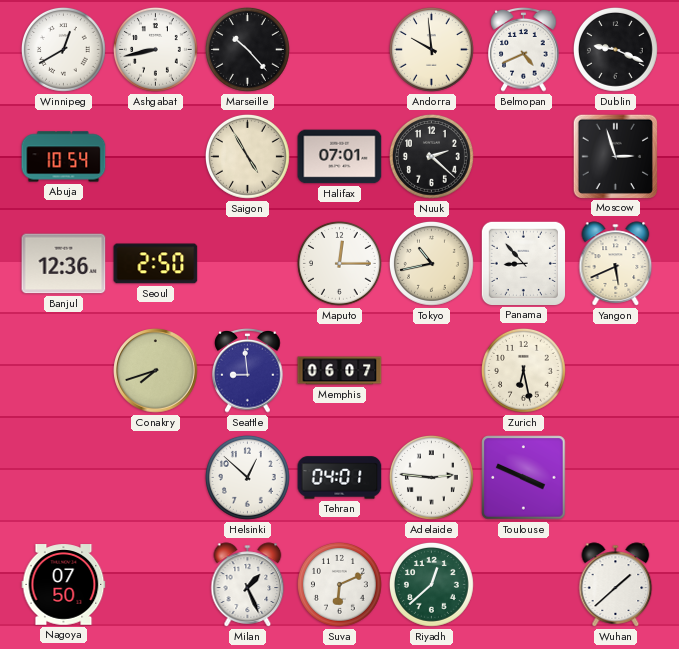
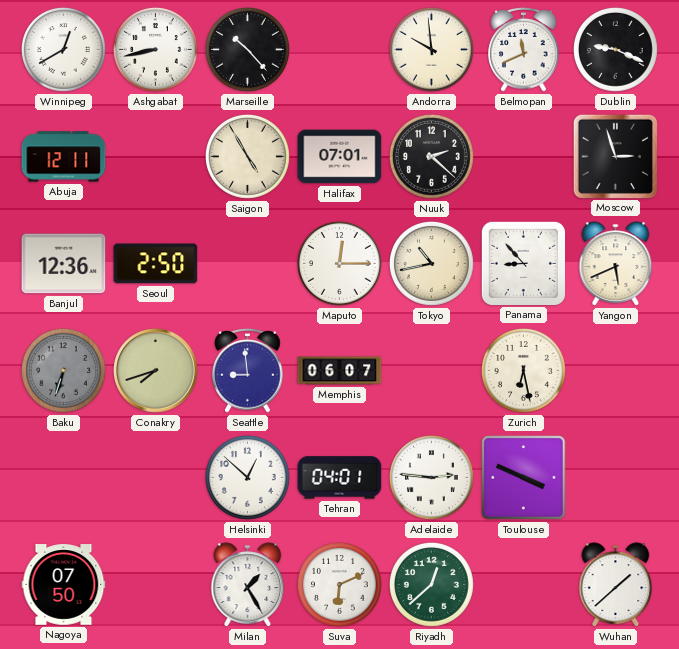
Belmopan: 4:41 -> 11:41
Abuja: 10:54 -> 12:11
Baku: none -> 6:33
Milan: 1:26 -> 1:25
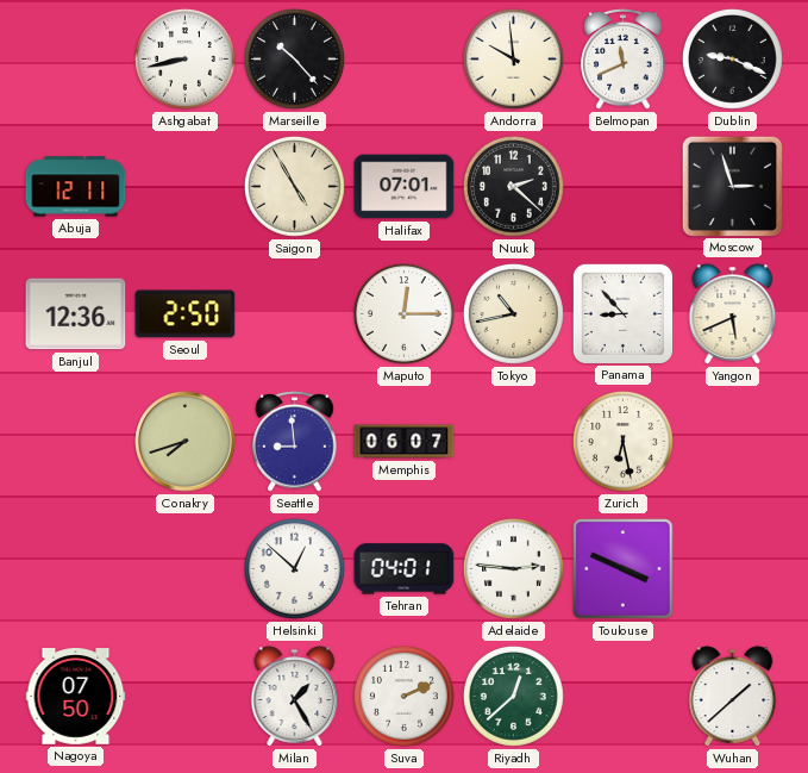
Winnipeg: 12:40 -> none
Baku: 6:33 -> none
Suva: 6:11 -> 2:11
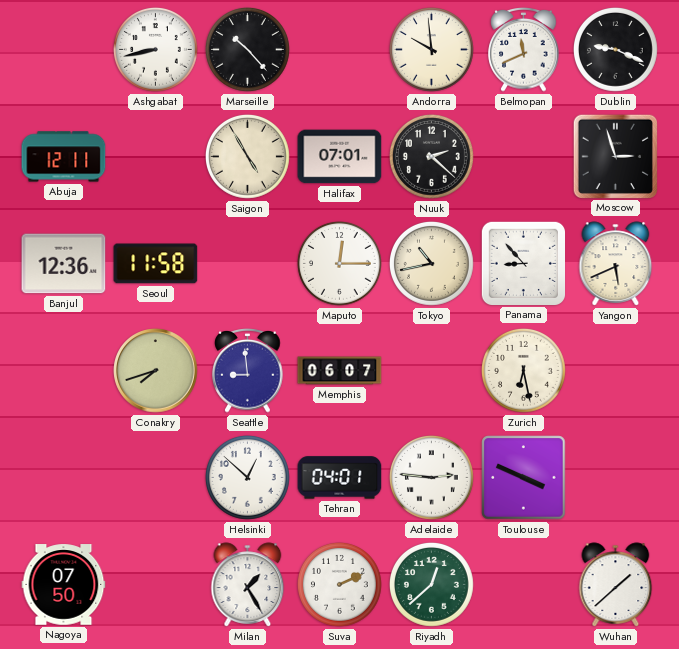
Seoul: 2:50 -> 11:58
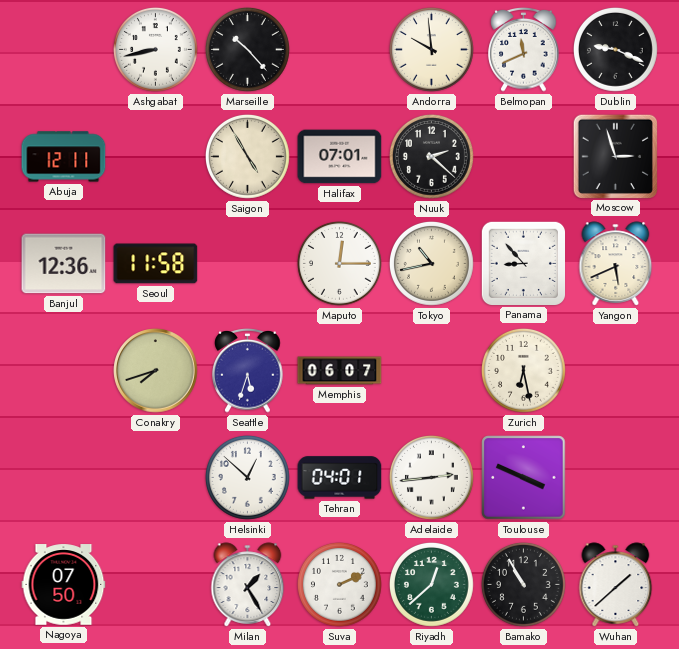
Seattle: 8:59 -> 5:33
Adelaide: 2:46 -> 2:44
Bamako: none -> 10:55
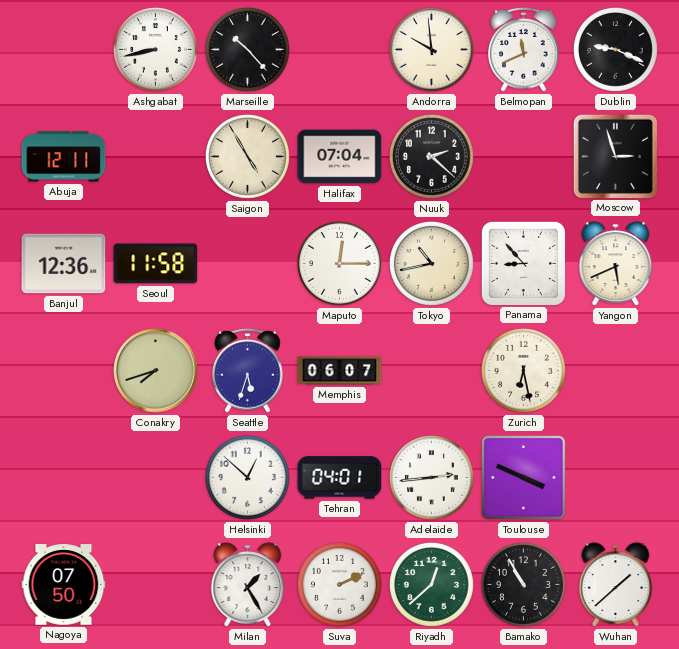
Halifax: 07:01 -> 07:04
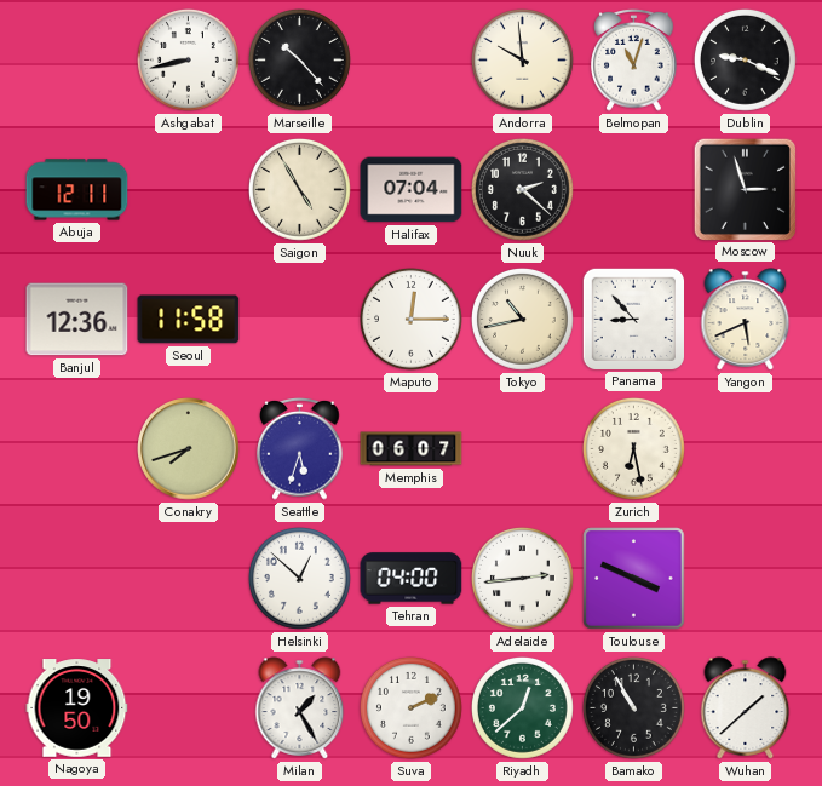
Belmopan: 11:41 -> 11:03
Tehran: 04:01 -> 04:00
Nagoya: 07:50 -> 19:50
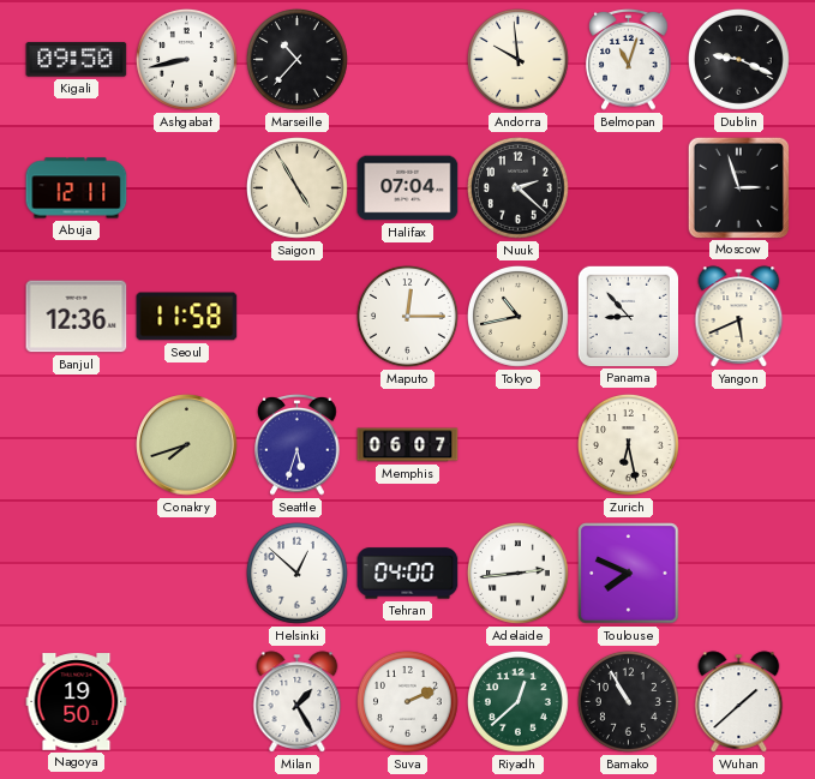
Kigali: none -> 09:50
Marseille: 10:23 -> 10:37
Toulouse: 3:49 -> 7:49
